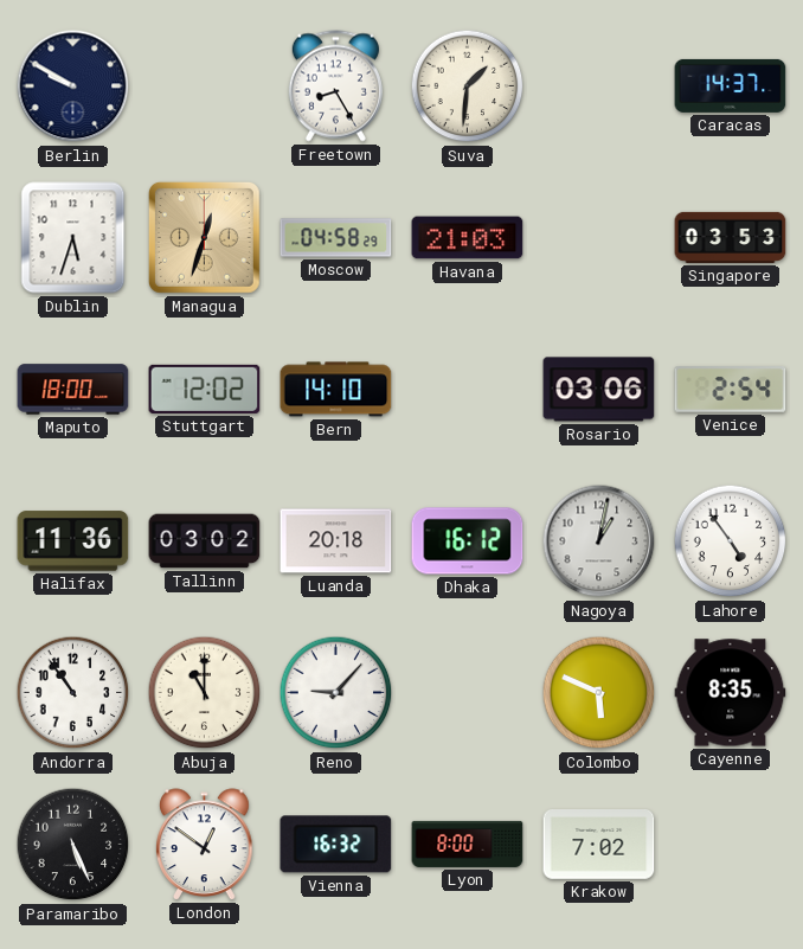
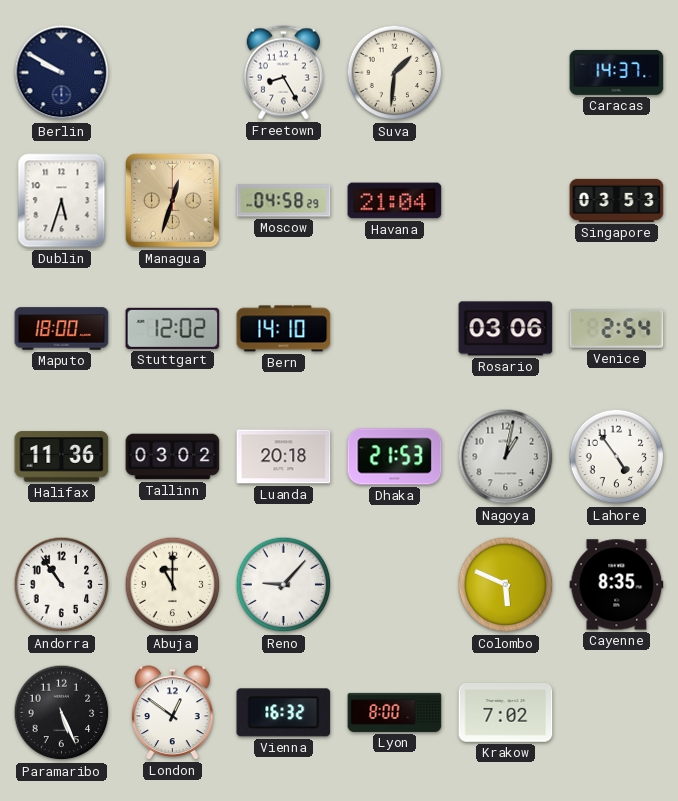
Havana: 21:03 -> 21:04
Dhaka: 16:12 -> 21:53
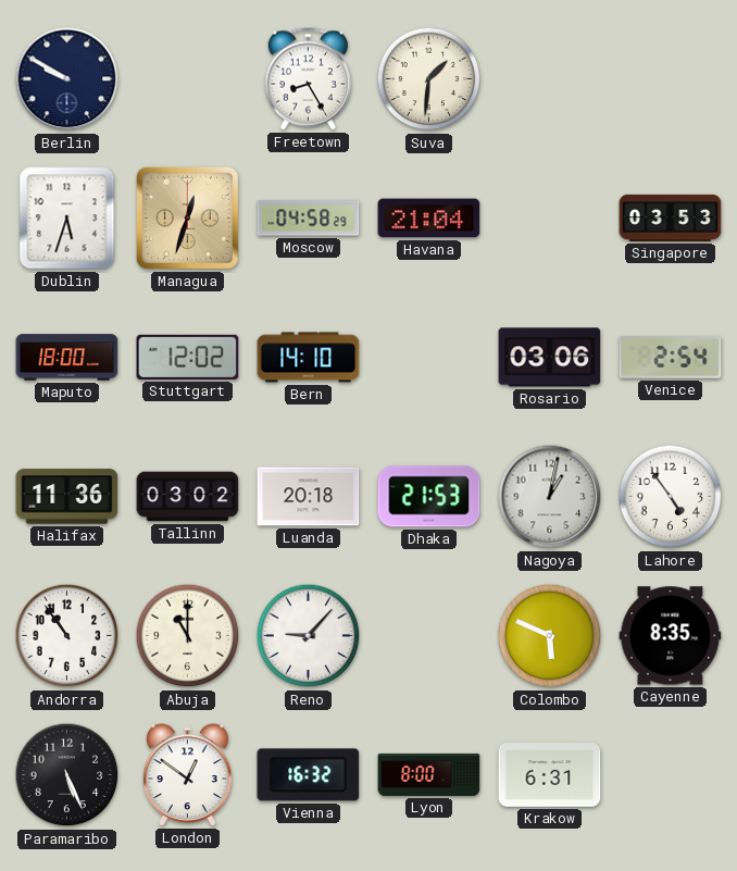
Caracas: 14:37 -> none
Krakow: 7:02 -> 6:31
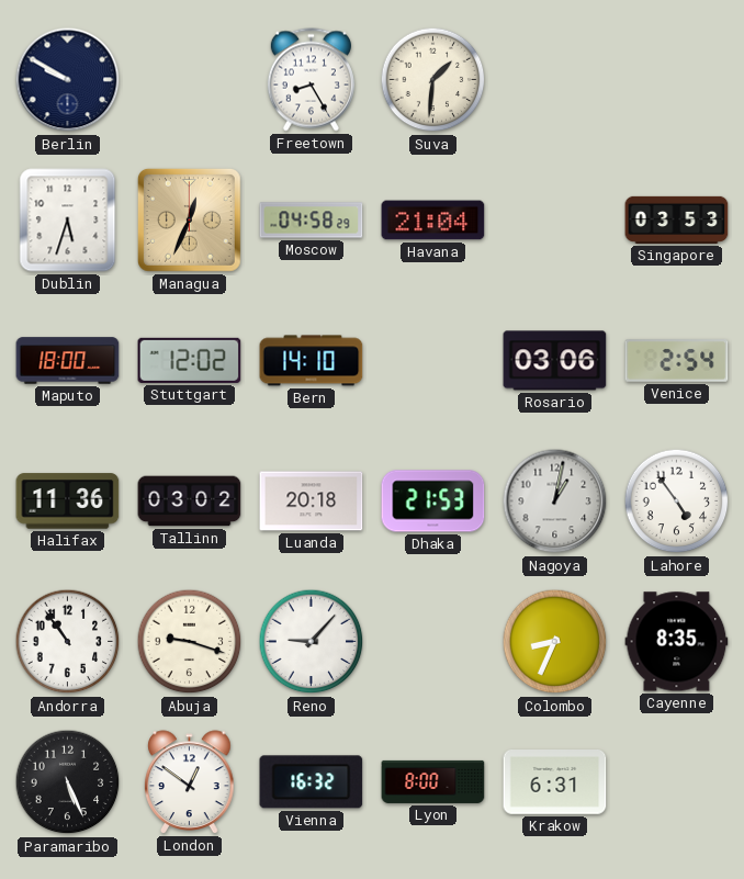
Managua: 12:33 -> 12:34
Abuja: 11:00 -> 9:18
Colombo: 5:49 -> 8:34
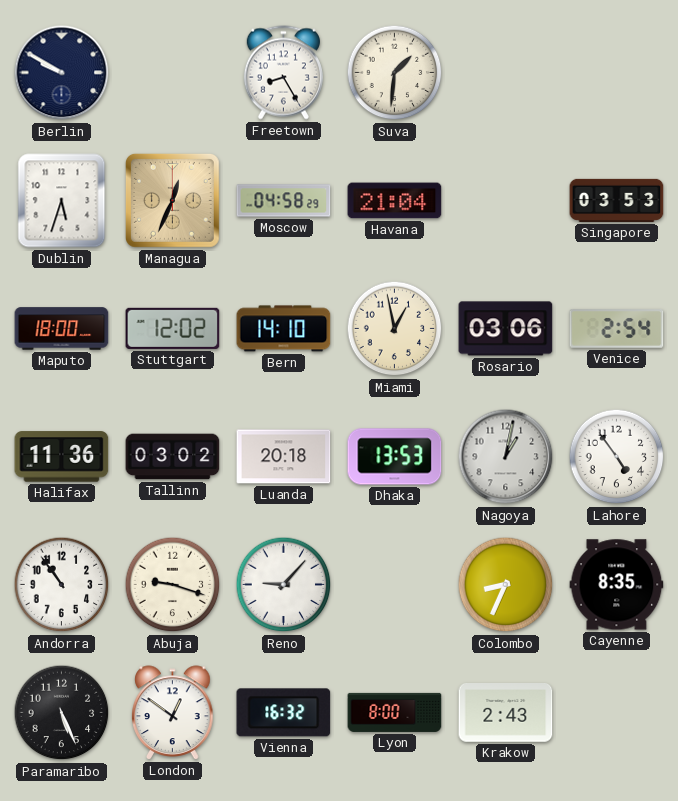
Miami: none -> 12:58
Dhaka: 21:53 -> 13:53
Krakow: 6:31 -> 2:43
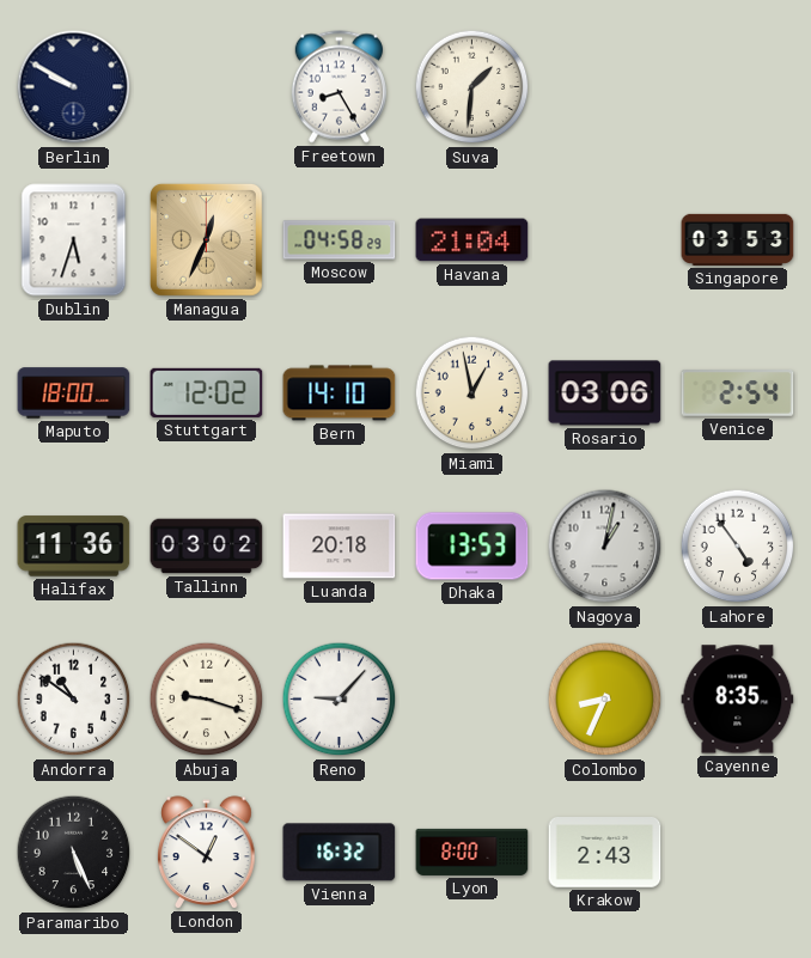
Andorra: 10:54 -> 10:51
